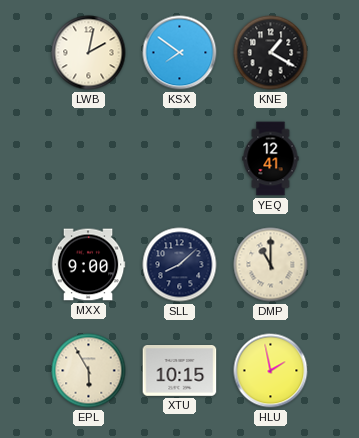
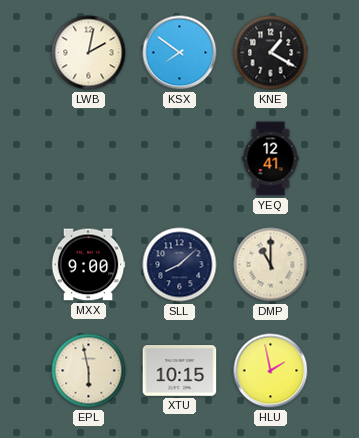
EPL: 5:55 -> 5:58
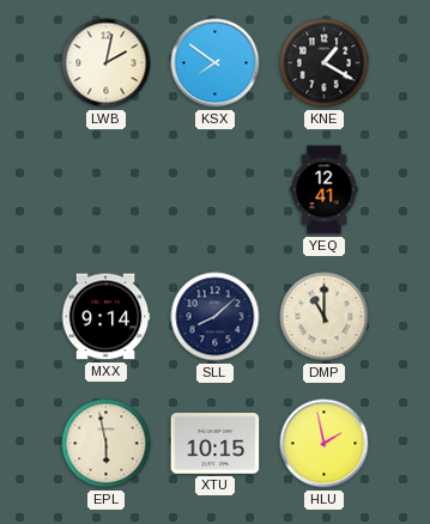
MXX: 9:00 -> 9:14
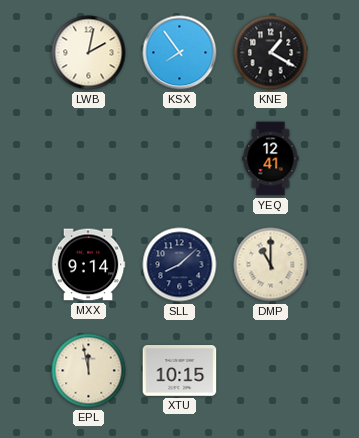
KSX: 7:51 -> 7:54
EPL: 5:58 -> 11:58
HLU: 1:58 -> none
